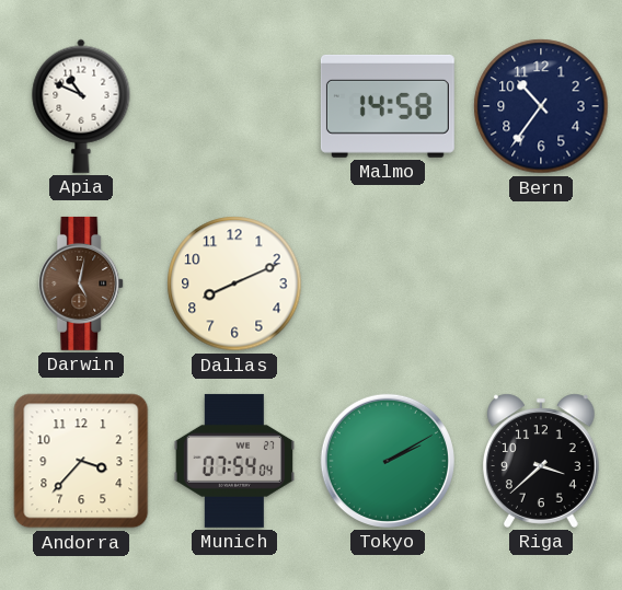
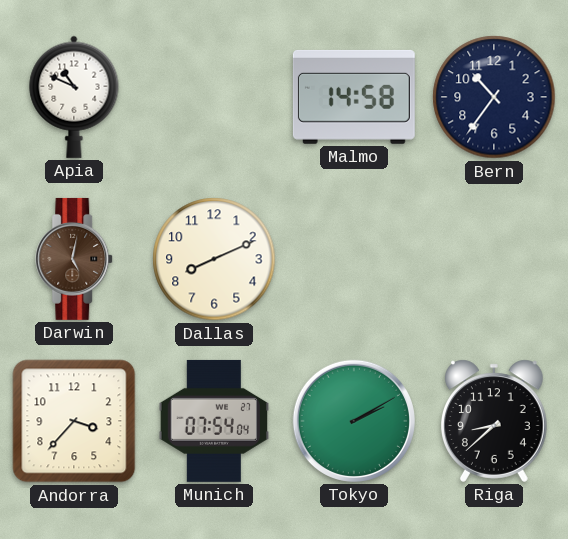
Riga: 3:38 -> 8:38
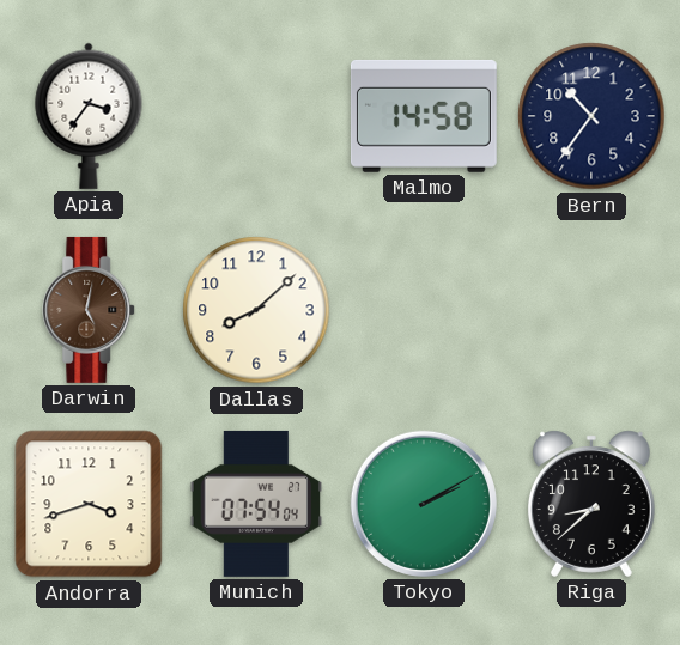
Apia: 10:49 -> 3:36
Dallas: 8:11 -> 8:08
Andorra: 3:37 -> 3:42
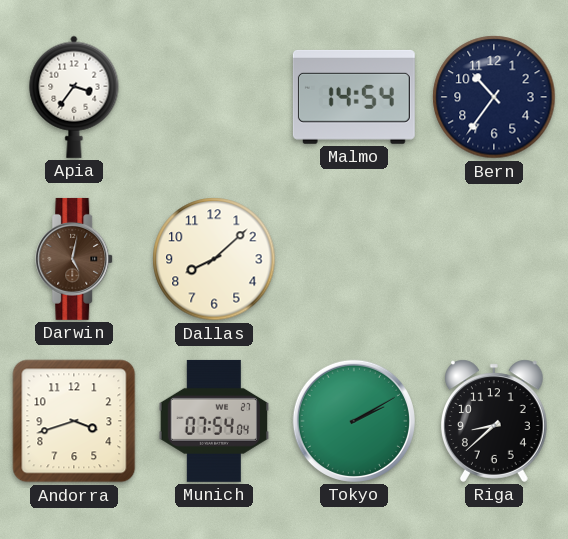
Malmo: 14:58 -> 14:54
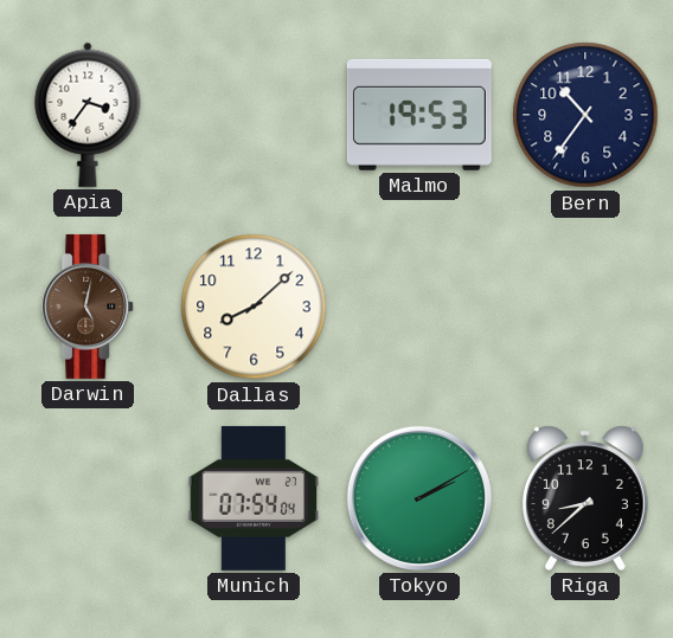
Malmo: 14:54 -> 19:53
Andorra: 3:42 -> none
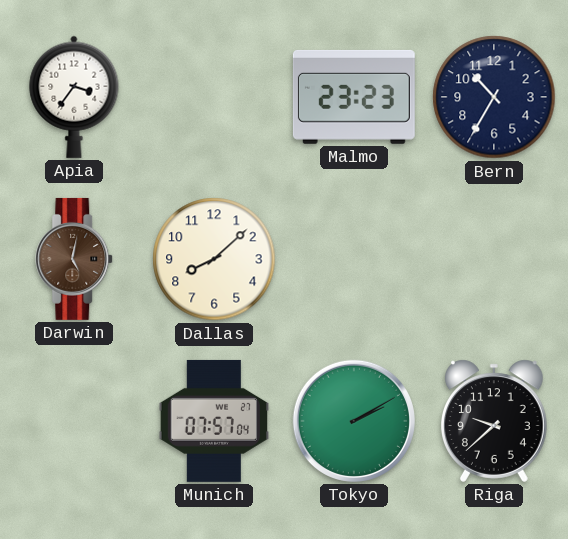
Malmo: 19:53 -> 23:23
Bern: 10:36 -> 10:35
Munich: 07:54 -> 07:57
Riga: 8:38 -> 9:38
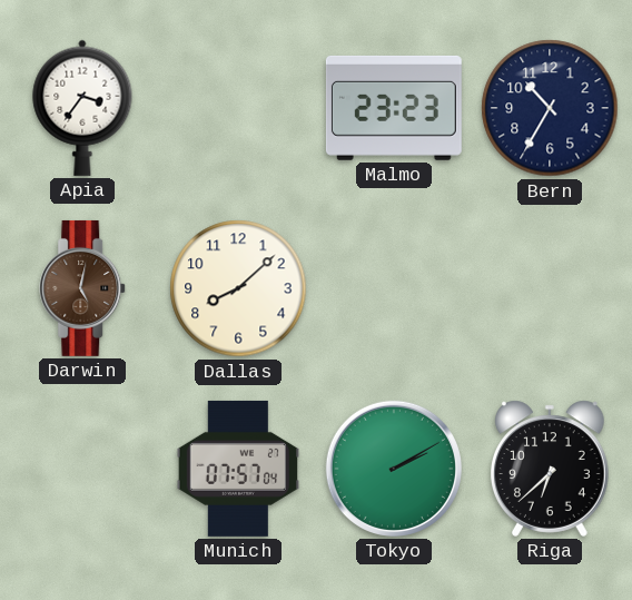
Riga: 9:38 -> 6:38
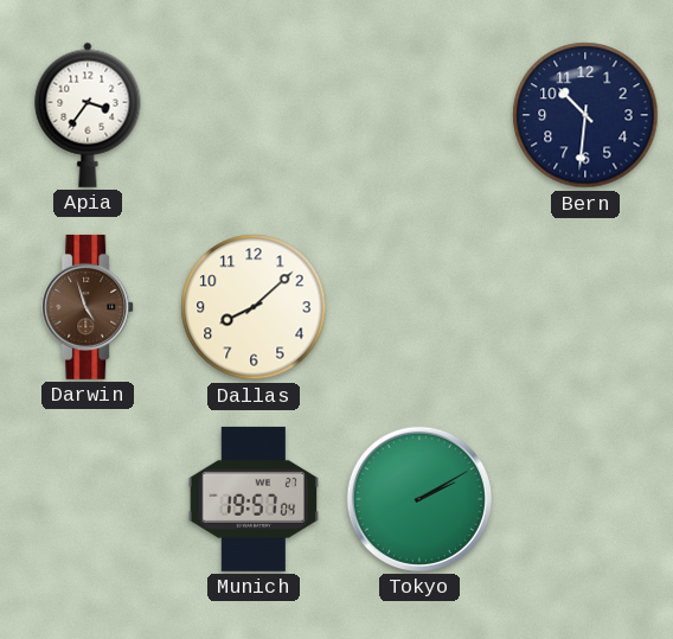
Malmo: 23:23 -> none
Bern: 10:35 -> 10:31
Darwin: 5:02 -> 4:57
Munich: 07:57 -> 19:57
Riga: 6:38 -> none
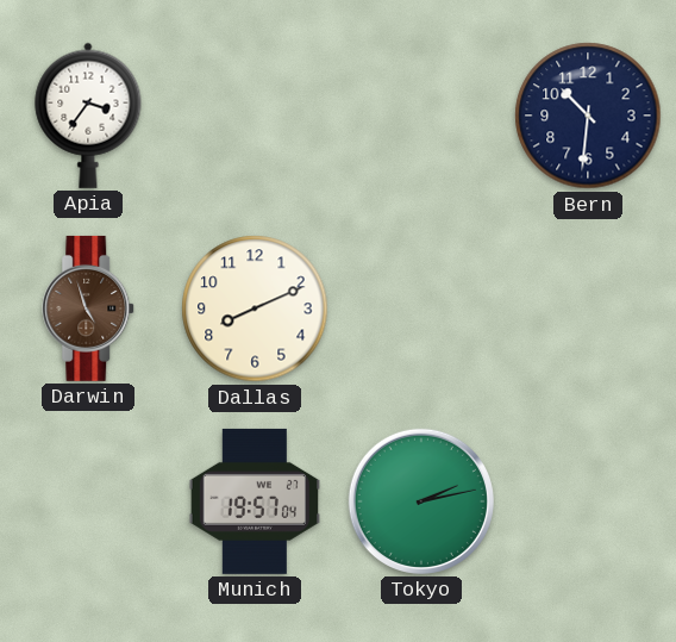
Dallas: 8:08 -> 8:11
Tokyo: 2:10 -> 2:13
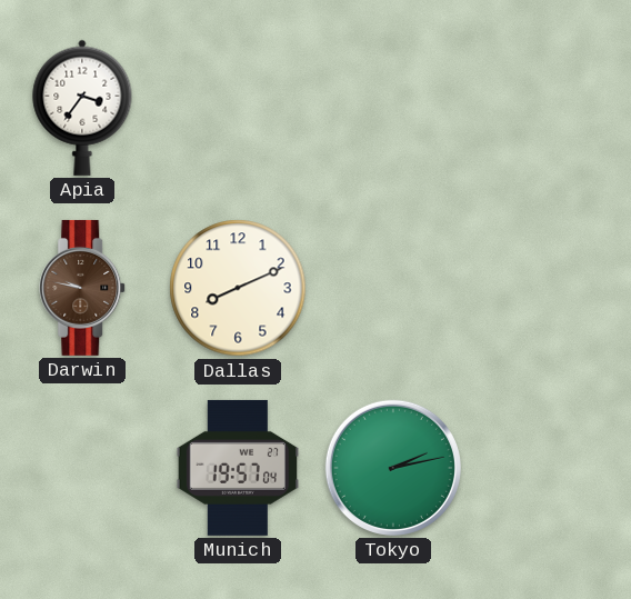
Bern: 10:31 -> none
Darwin: 4:57 -> 9:47
